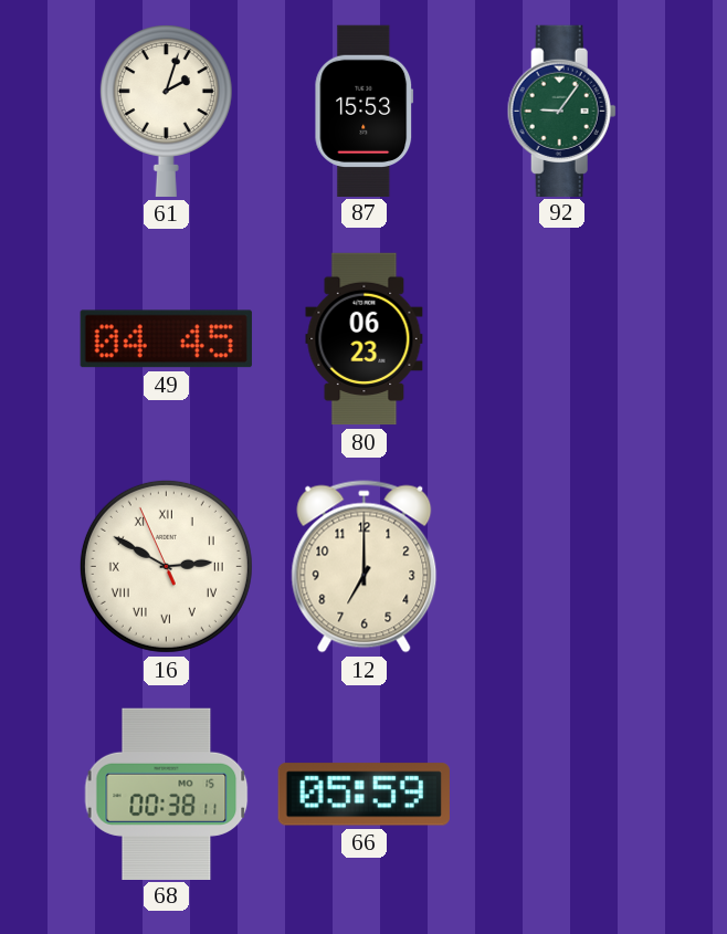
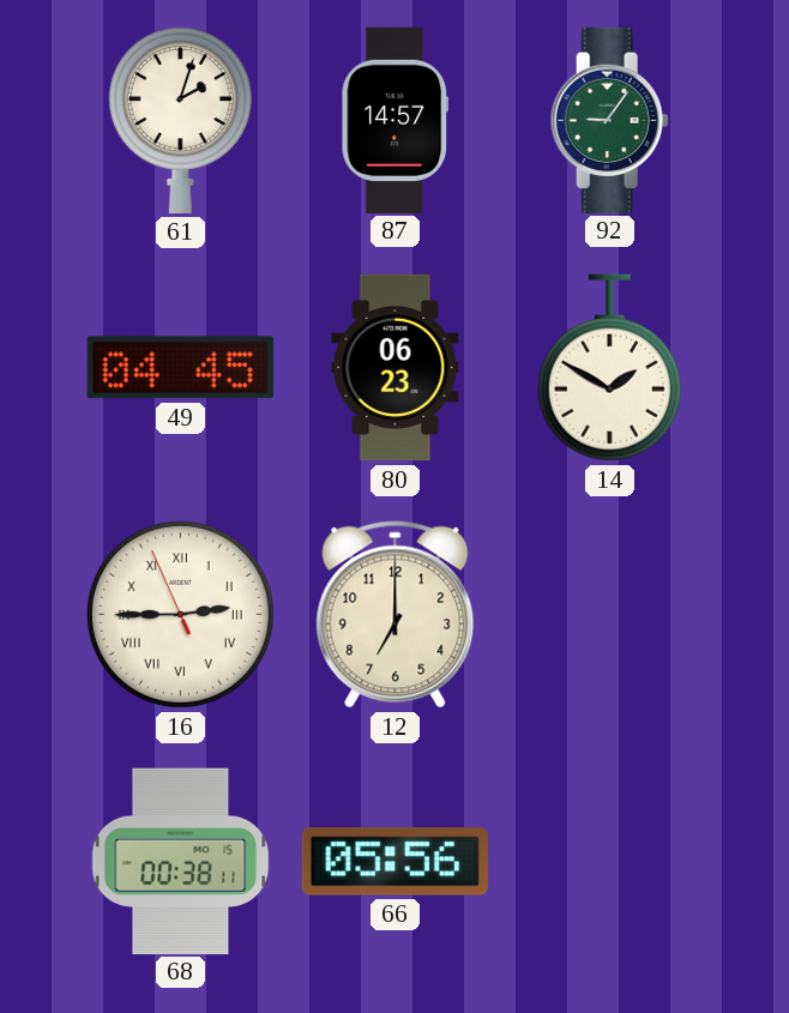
87: 15:53 -> 14:57
14: none -> 1:50
16: 2:49 -> 2:44
66: 05:59 -> 05:56
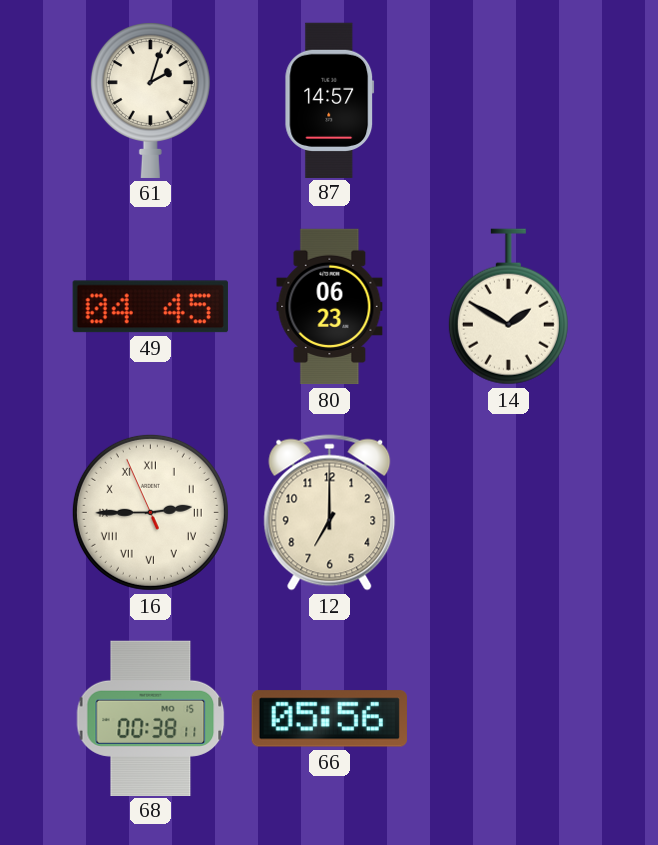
92: 9:06 -> none
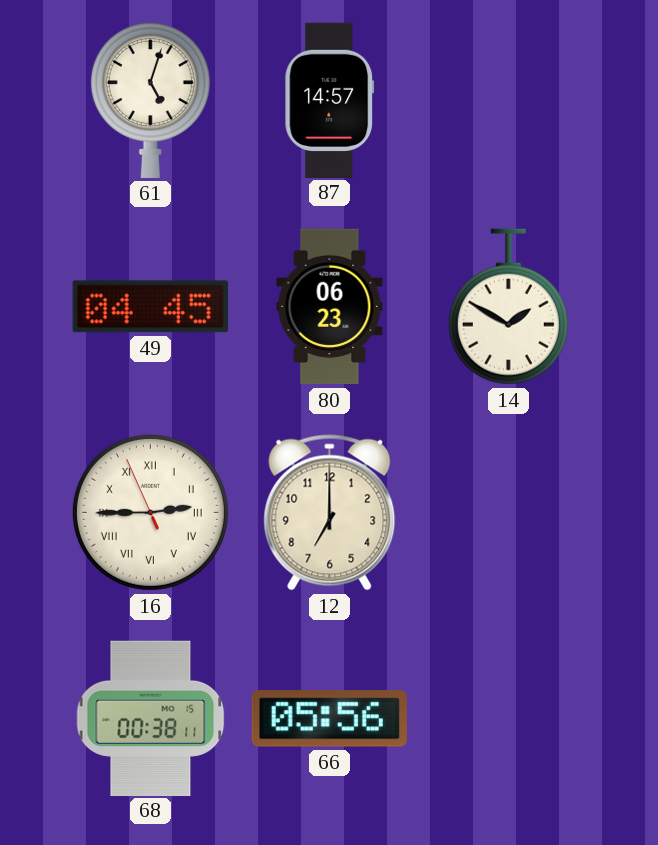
61: 2:03 -> 5:03
